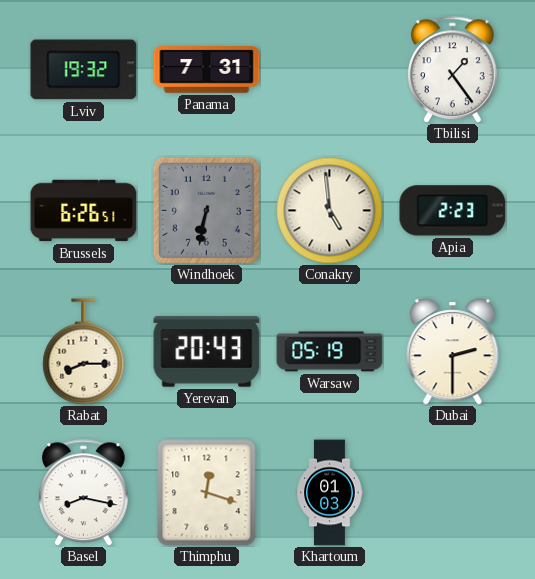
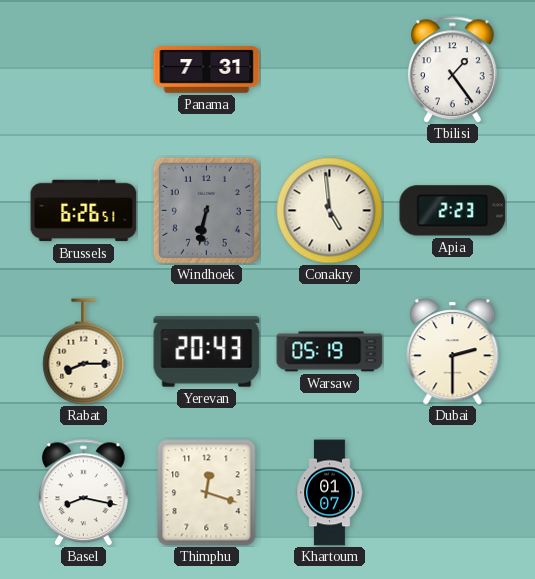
Lviv: 19:32 -> none
Khartoum: 01:03 -> 01:07
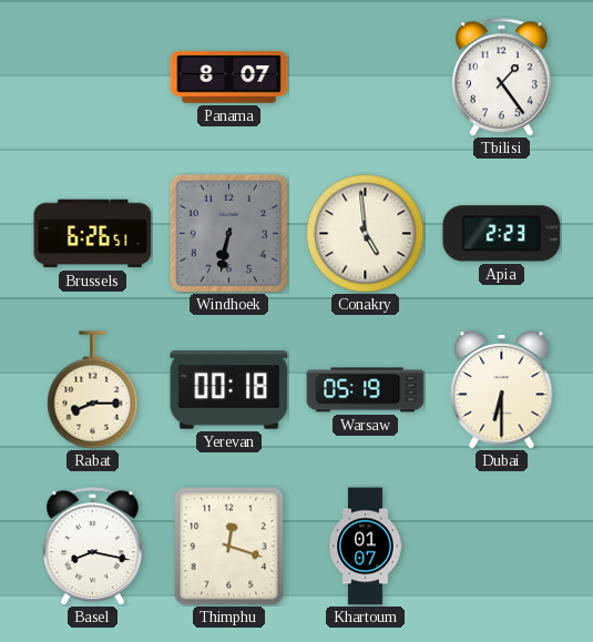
Panama: 7:31 -> 8:07
Yerevan: 20:43 -> 00:18
Dubai: 2:30 -> 6:30
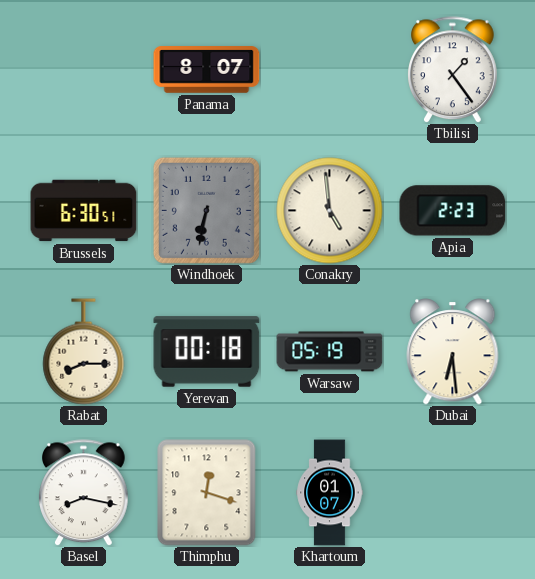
Brussels: 6:26 -> 6:30
Dubai: 6:30 -> 6:29
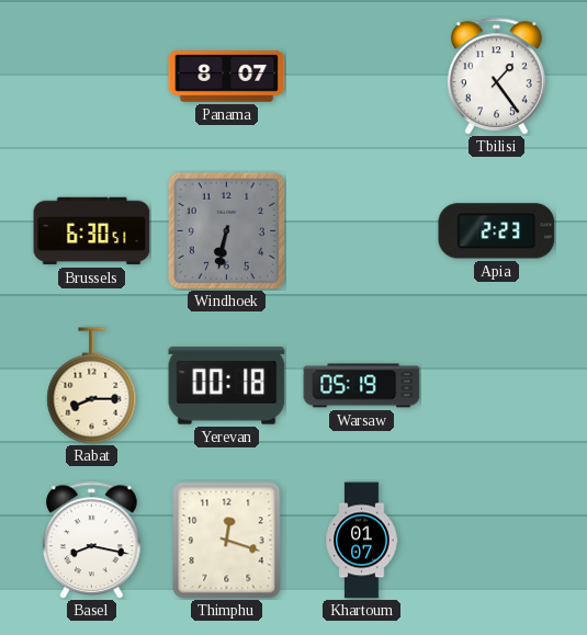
Conakry: 4:59 -> none
Dubai: 6:29 -> none
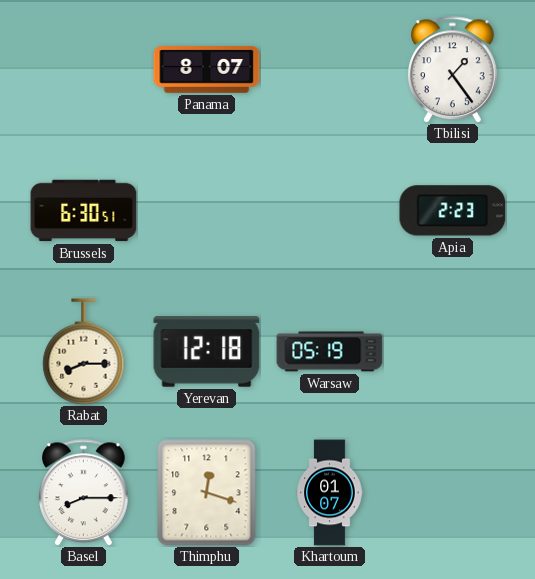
Windhoek: 6:32 -> none
Yerevan: 00:18 -> 12:18
Basel: 8:17 -> 8:15
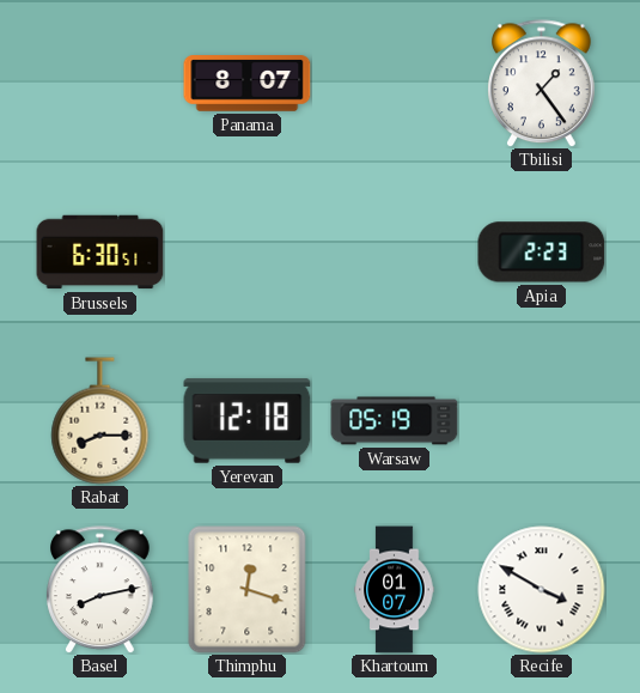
Basel: 8:15 -> 8:13
Recife: none -> 3:50
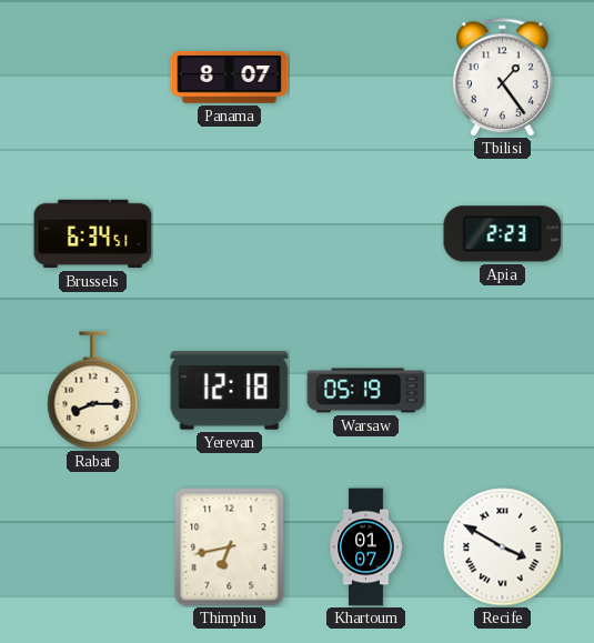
Brussels: 6:30 -> 6:34
Basel: 8:13 -> none
Thimphu: 12:18 -> 6:43
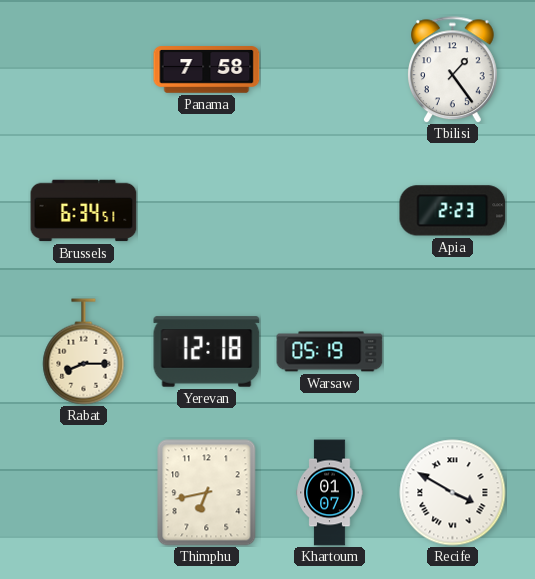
Panama: 8:07 -> 7:58
